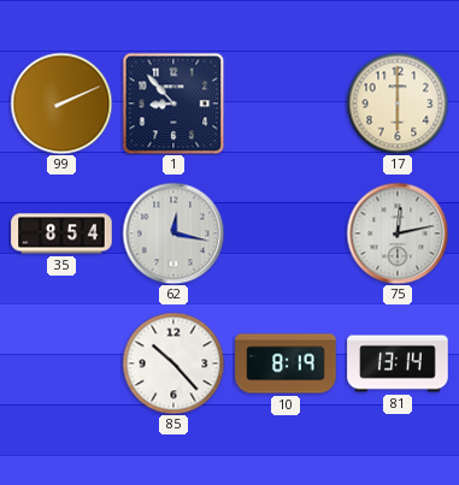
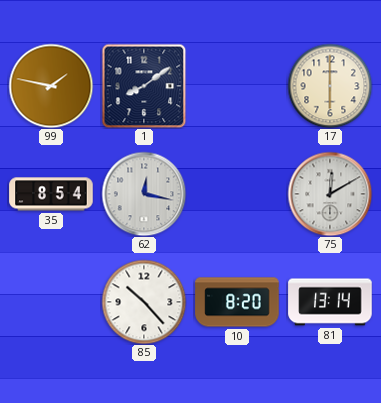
99: 2:11 -> 1:47
1: 8:53 -> 8:09
75: 12:13 -> 12:10
10: 8:19 -> 8:20
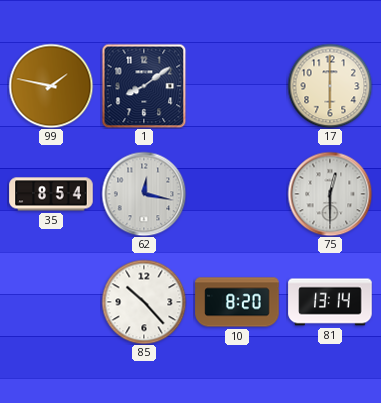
75: 12:10 -> 12:30
